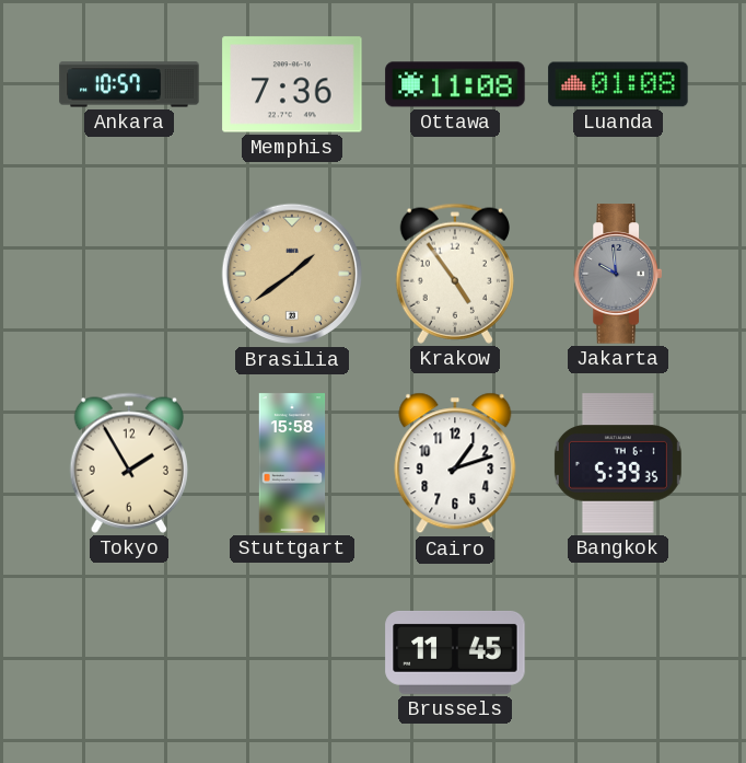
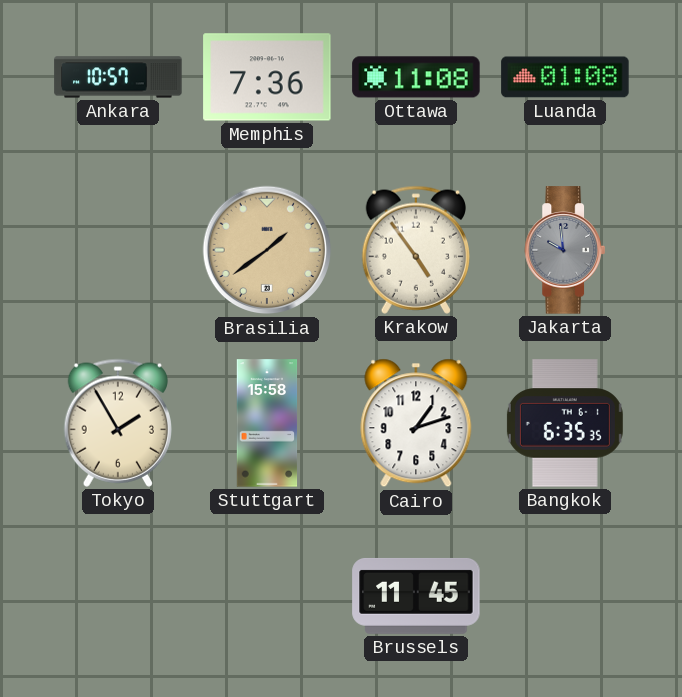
Bangkok: 5:39 -> 6:35
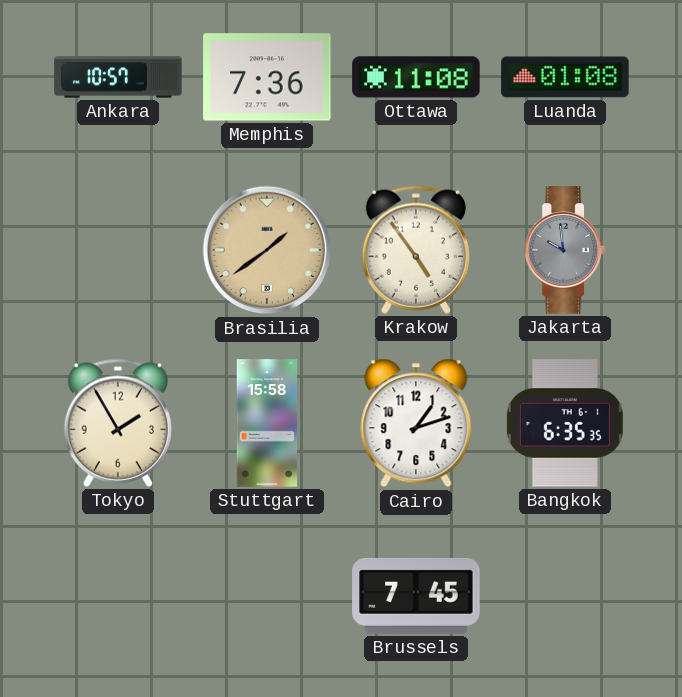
Brussels: 11:45 -> 7:45
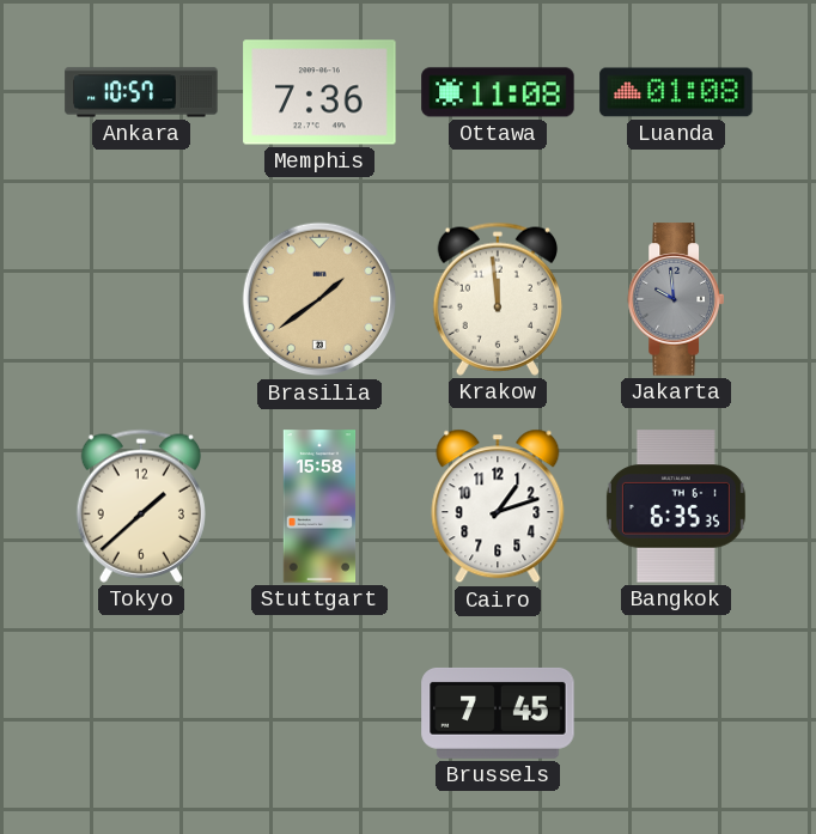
Krakow: 4:54 -> 11:59
Tokyo: 1:55 -> 1:38
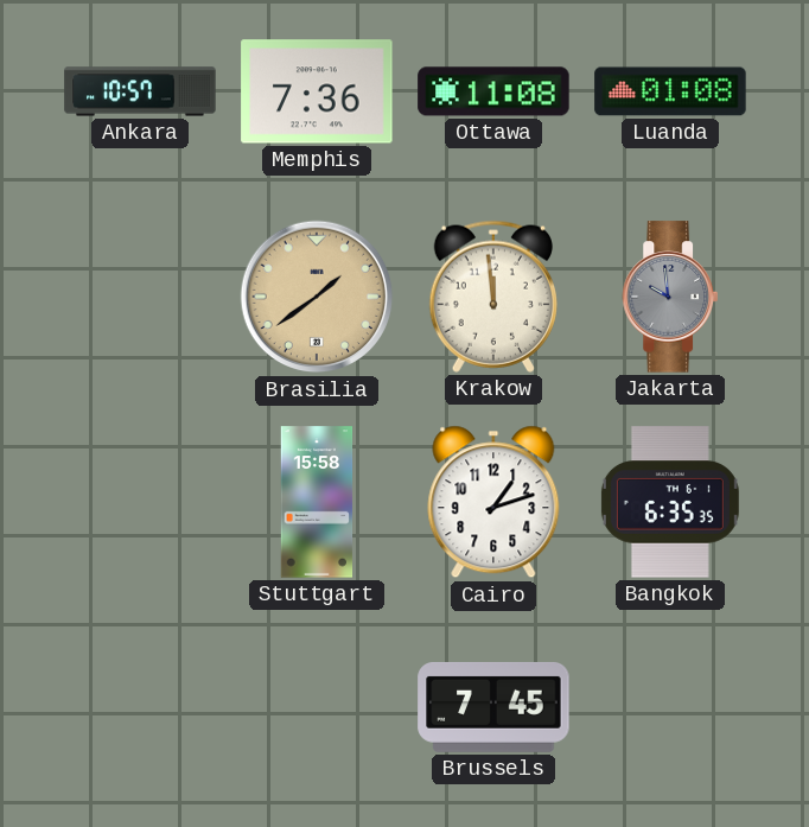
Tokyo: 1:38 -> none
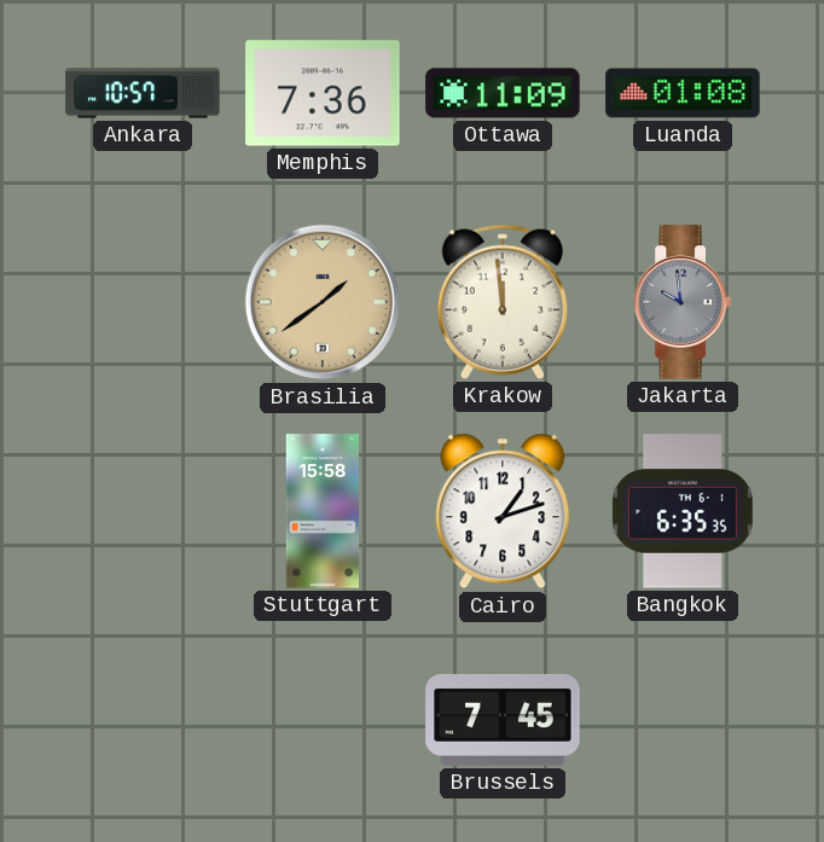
Ottawa: 11:08 -> 11:09
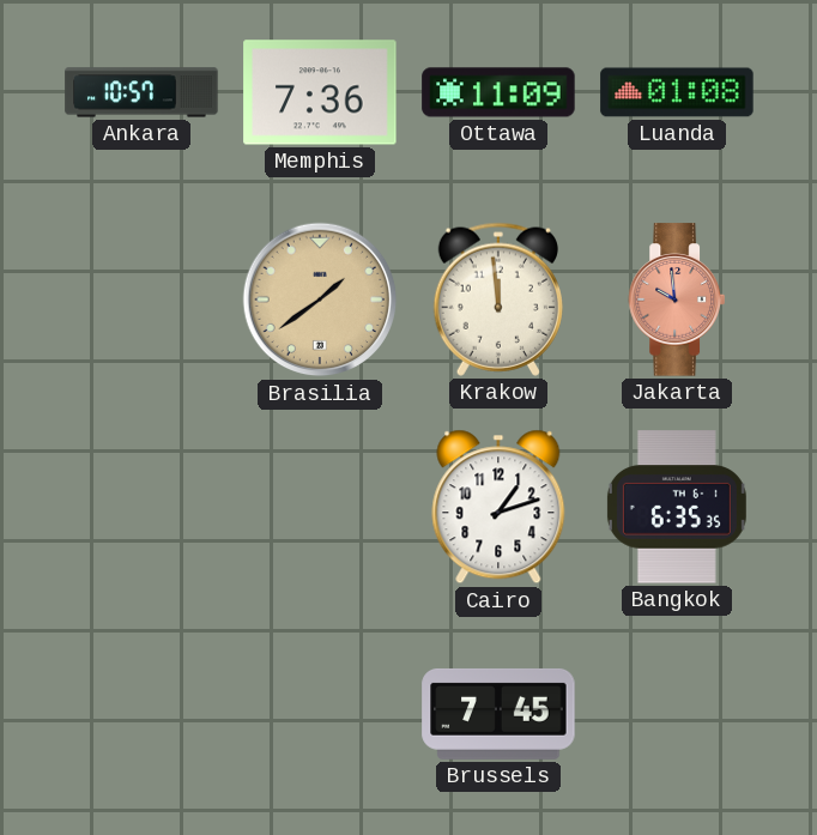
Jakarta dial: grey -> salmon
Stuttgart: 15:58 -> none
